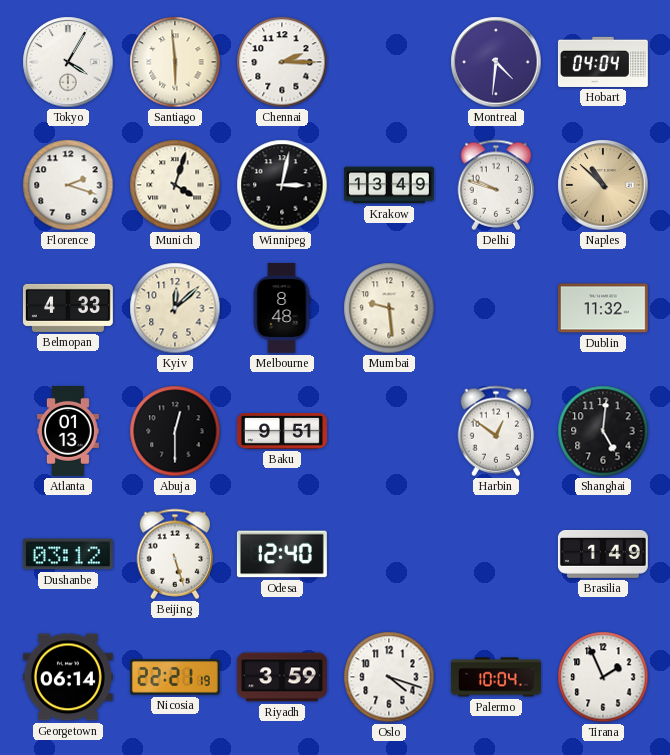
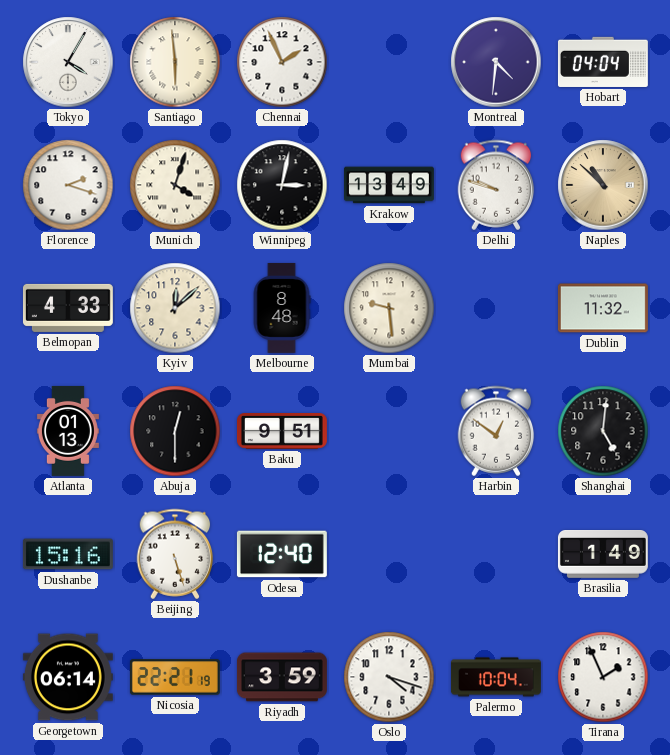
Chennai: 2:15 -> 1:56
Dushanbe: 03:12 -> 15:16
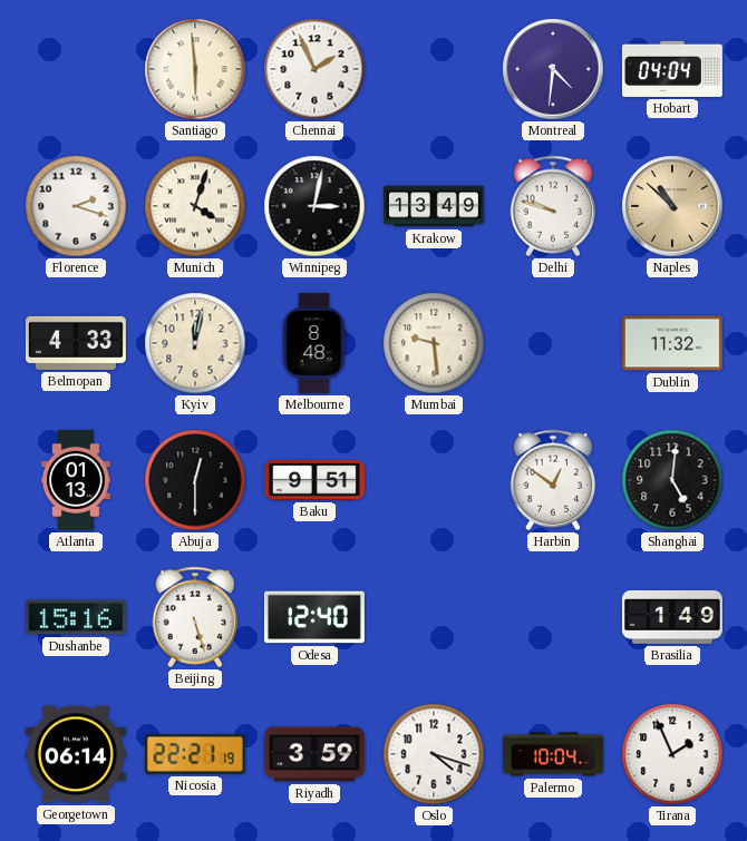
Tokyo: 4:05 -> none
Kyiv: 12:08 -> 12:02
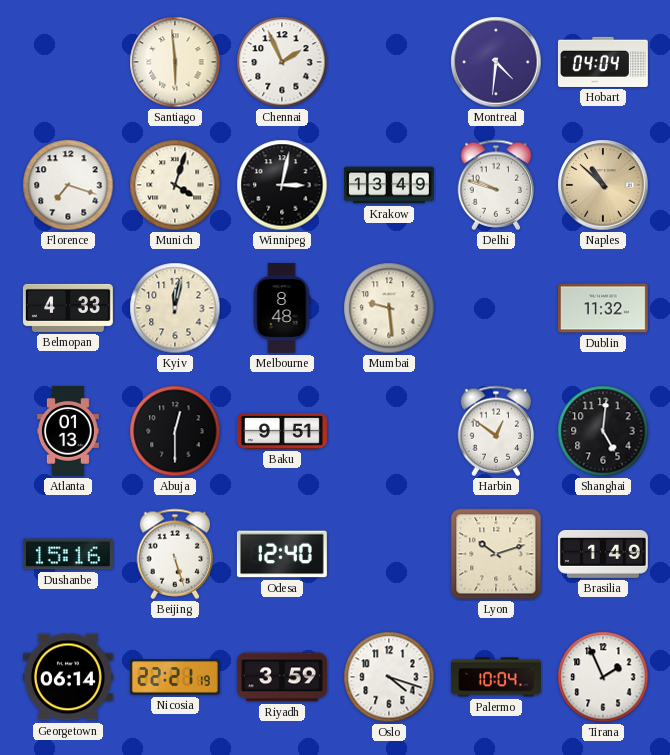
Florence: 2:18 -> 7:18
Lyon: none -> 10:12
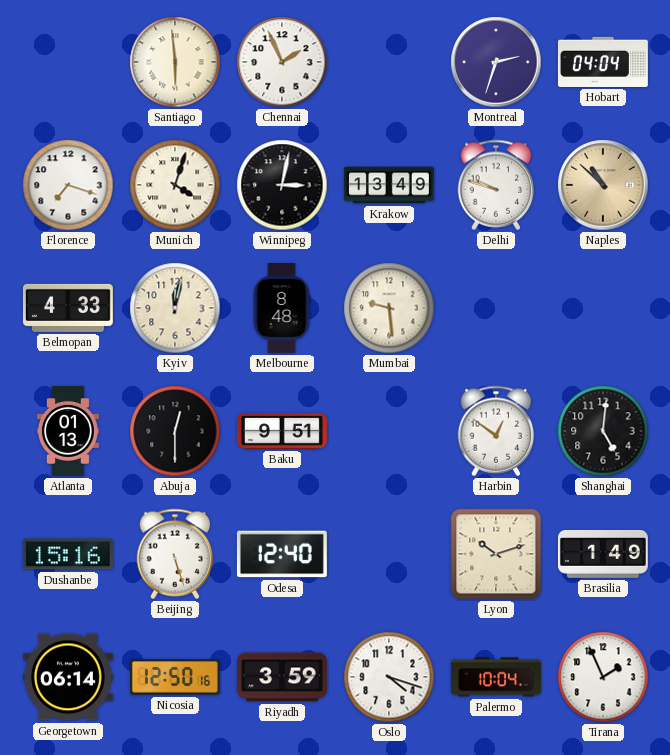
Montreal: 4:31 -> 2:33
Dublin: 11:32 -> none
Nicosia: 22:21 -> 12:50
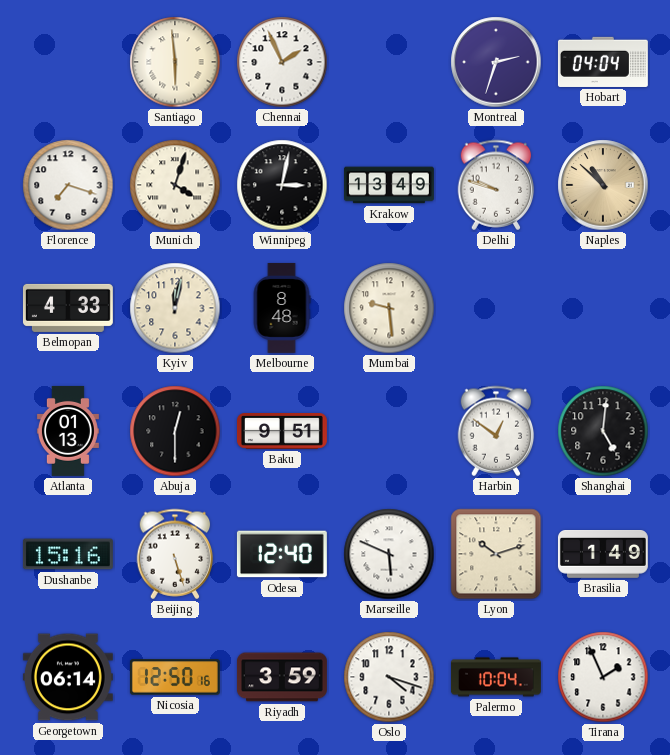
Marseille: none -> 5:49
